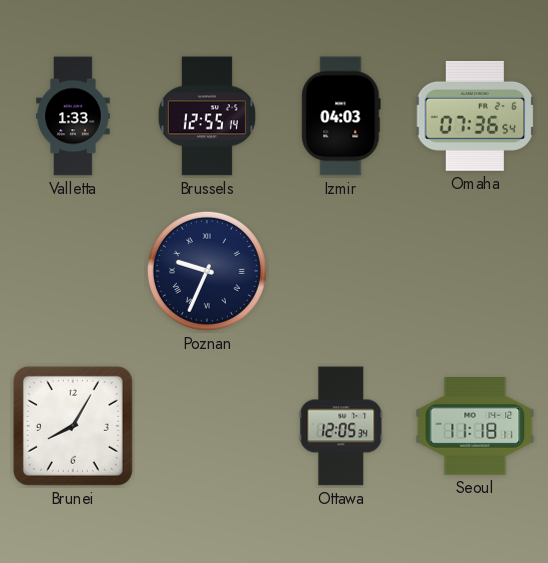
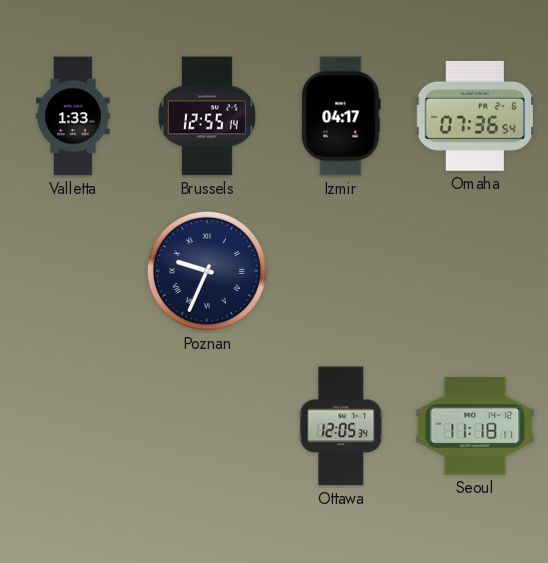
Izmir: 04:03 -> 04:17
Brunei: 8:05 -> none
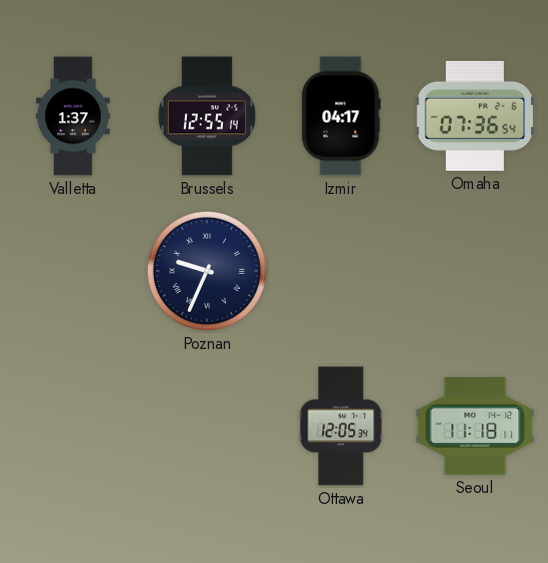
Valletta: 1:33 -> 1:37
